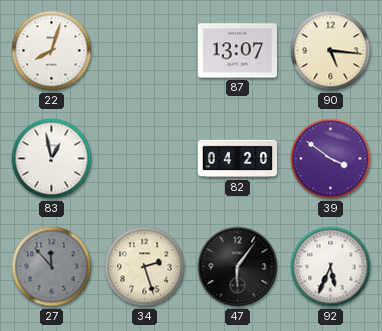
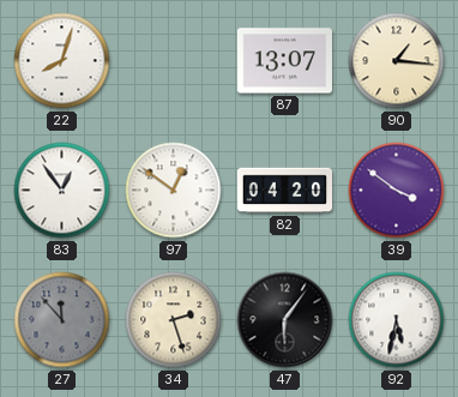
90: 5:16 -> 1:16
83: 12:58 -> 12:54
97: none -> 12:51
92: 5:34 -> 5:32
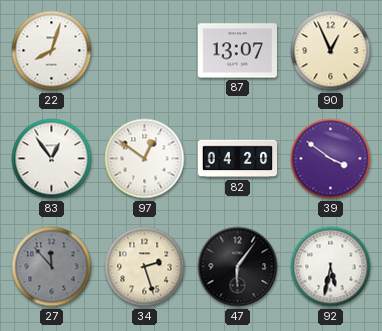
90: 1:16 -> 12:56
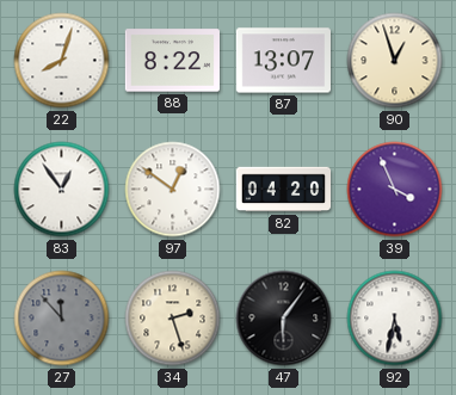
88: none -> 8:22
90: 12:56 -> 12:57
39: 3:51 -> 3:56
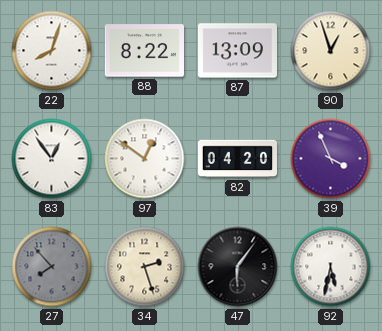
87: 13:07 -> 13:09
27: 11:53 -> 7:53
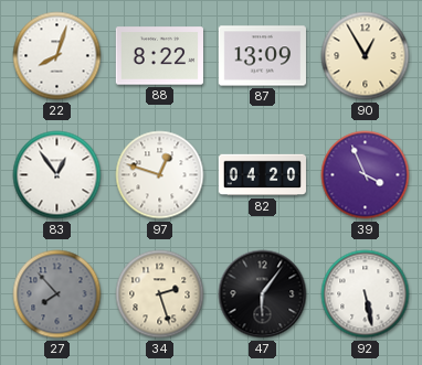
90: 12:57 -> 12:55
97: 12:51 -> 12:48
92: 5:32 -> 5:28
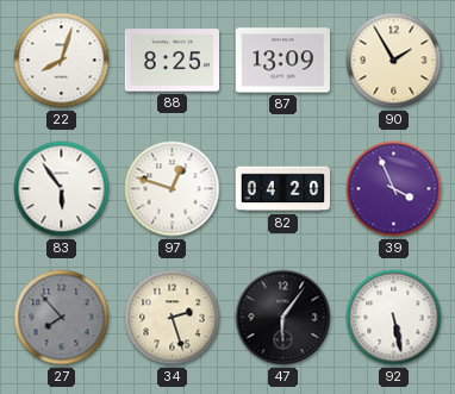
88: 8:22 -> 8:25
90: 12:55 -> 1:55
83: 12:54 -> 5:54
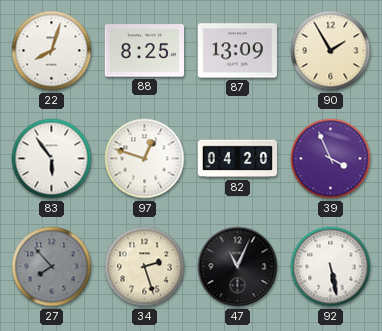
47: 6:06 -> 11:04
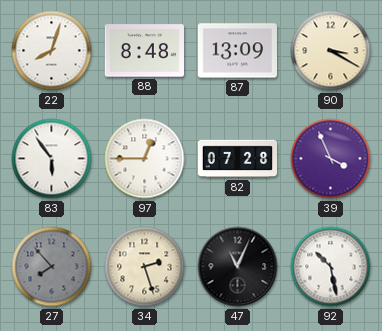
88: 8:25 -> 8:48
90: 1:55 -> 3:20
97: 12:48 -> 12:45
82: 04:20 -> 07:28
92: 5:28 -> 10:28
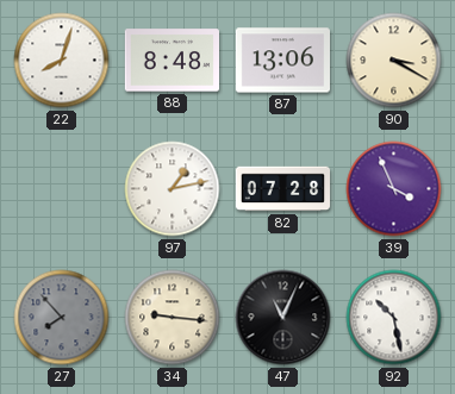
87: 13:09 -> 13:06
83: 5:54 -> none
97: 12:45 -> 1:13
34: 2:27 -> 9:16
